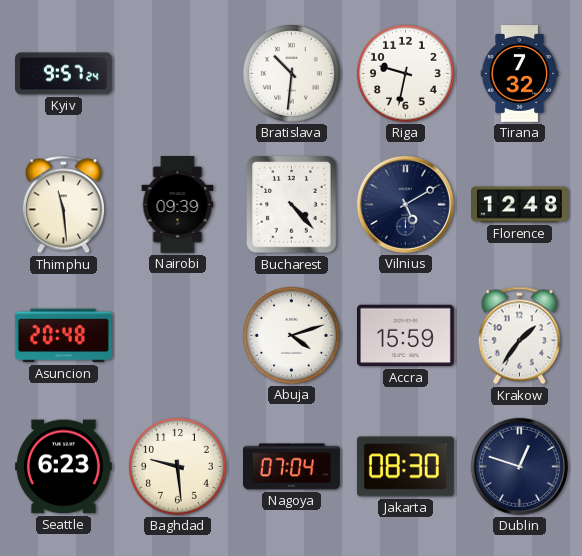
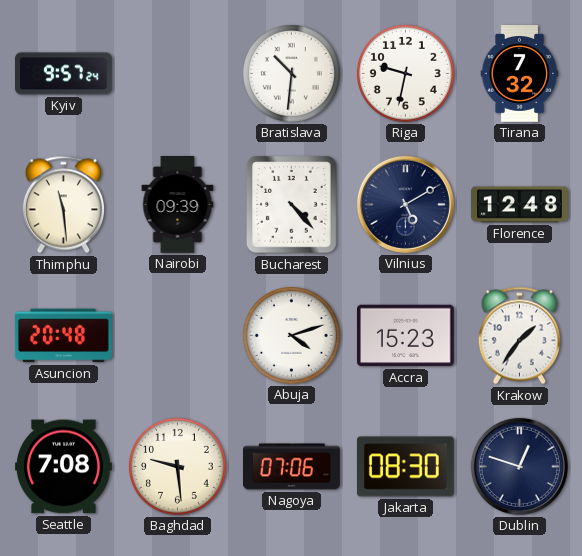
Accra: 15:59 -> 15:23
Seattle: 6:23 -> 7:08
Nagoya: 07:04 -> 07:06
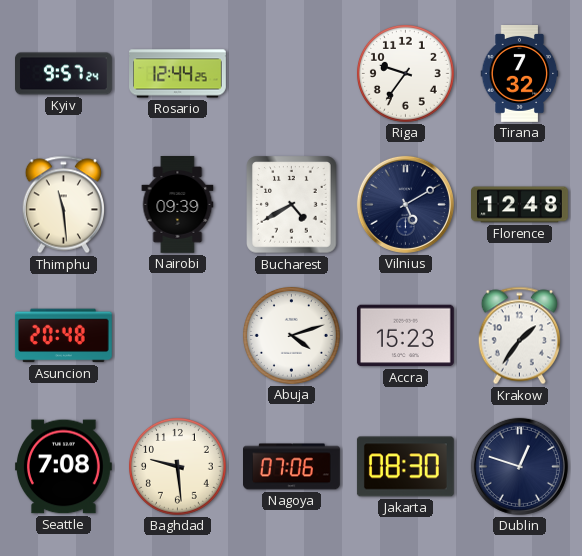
Rosario: none -> 12:44
Bratislava: 10:31 -> none
Riga: 9:32 -> 9:36
Bucharest: 4:23 -> 4:40
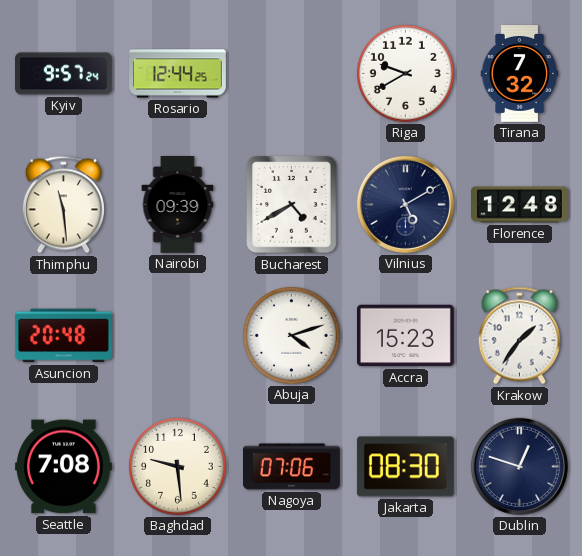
Riga: 9:36 -> 9:40
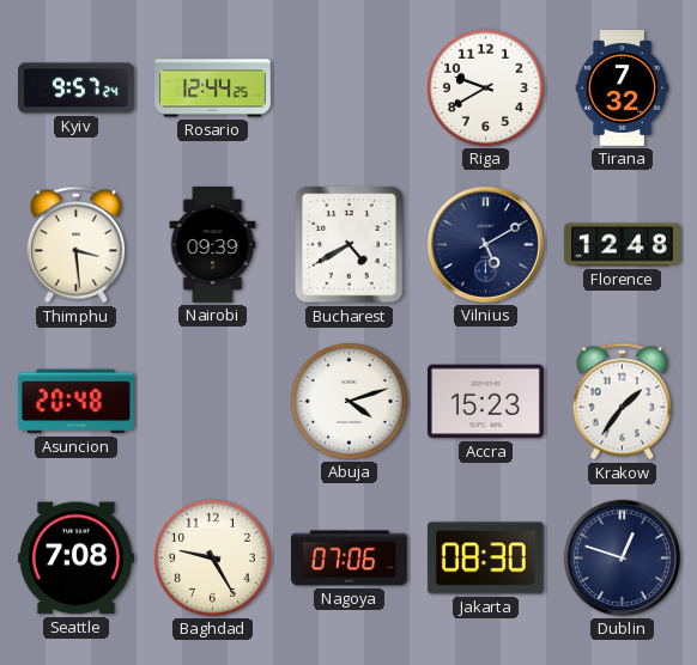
Thimphu: 11:29 -> 3:29
Baghdad: 9:29 -> 9:25
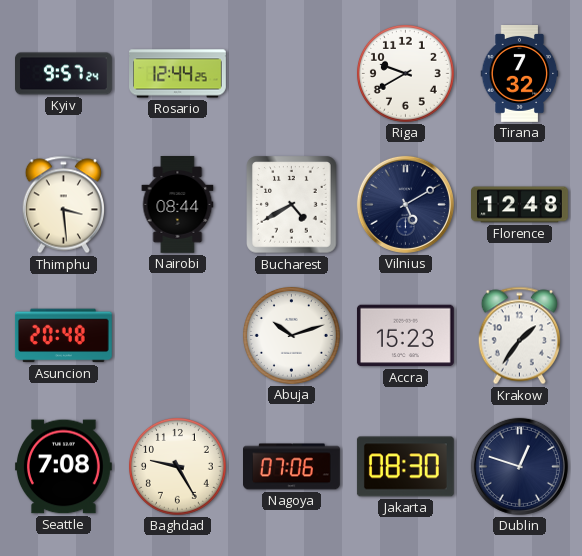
Nairobi: 09:39 -> 08:44
Abuja: 4:12 -> 10:12
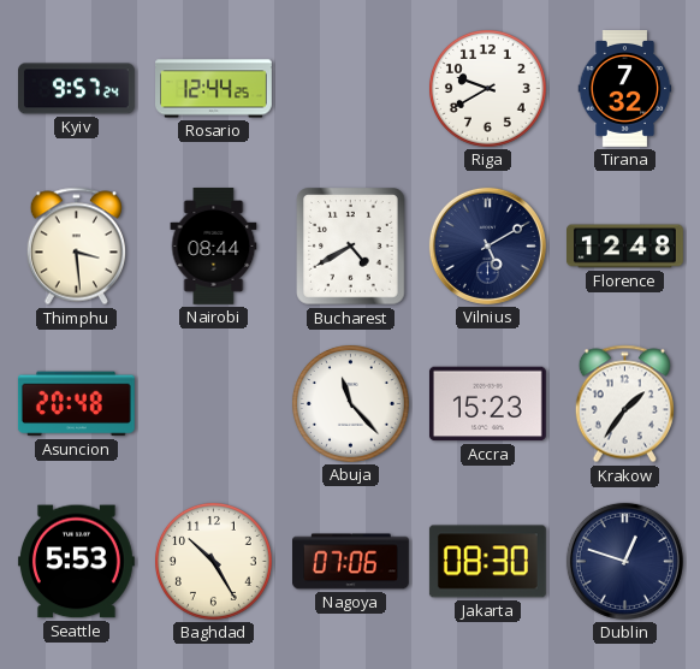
Abuja: 10:12 -> 11:23
Seattle: 7:08 -> 5:53
Baghdad: 9:25 -> 10:25
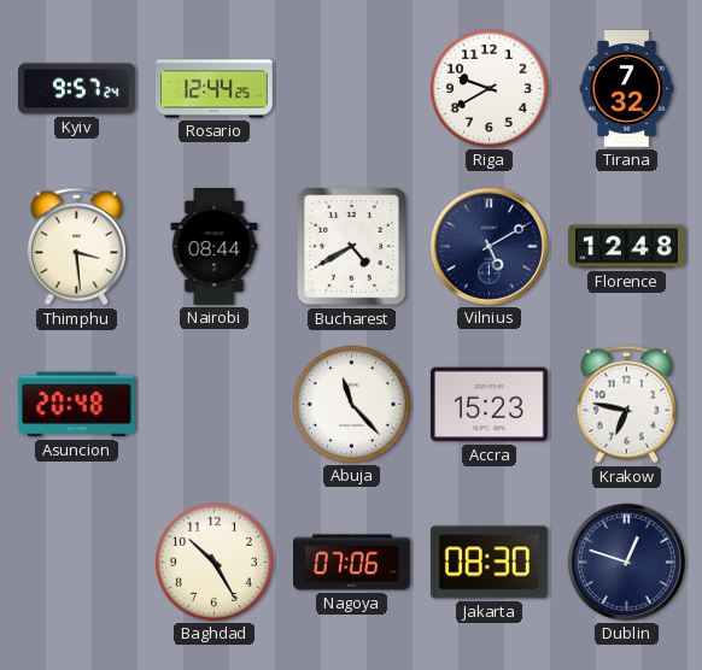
Krakow: 1:36 -> 6:47
Seattle: 5:53 -> none
